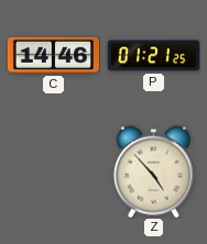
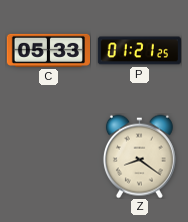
C: 14:46 -> 05:33
Z: 4:53 -> 8:21
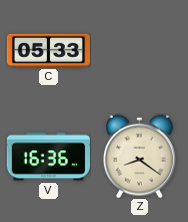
P: 01:21 -> none
V: none -> 16:36
